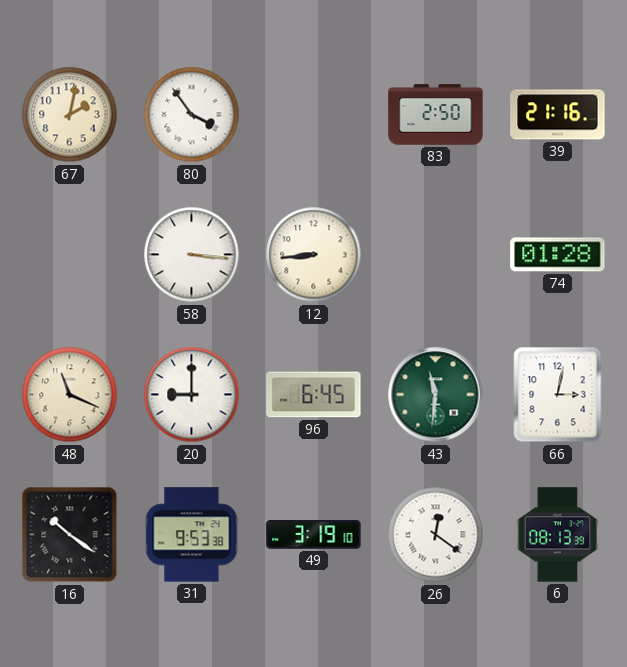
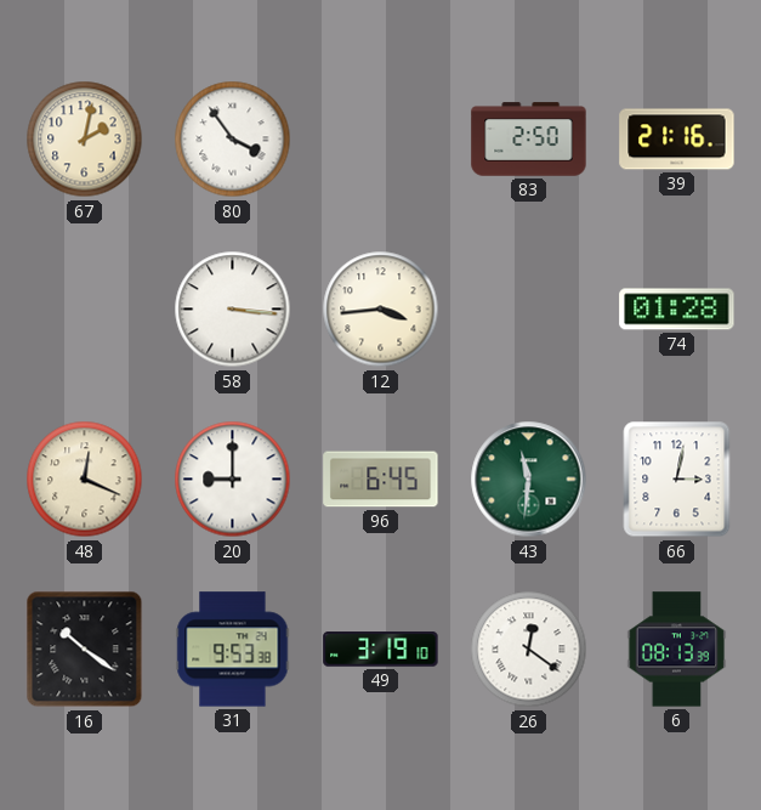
12: 8:44 -> 3:44
48: 11:19 -> 12:19
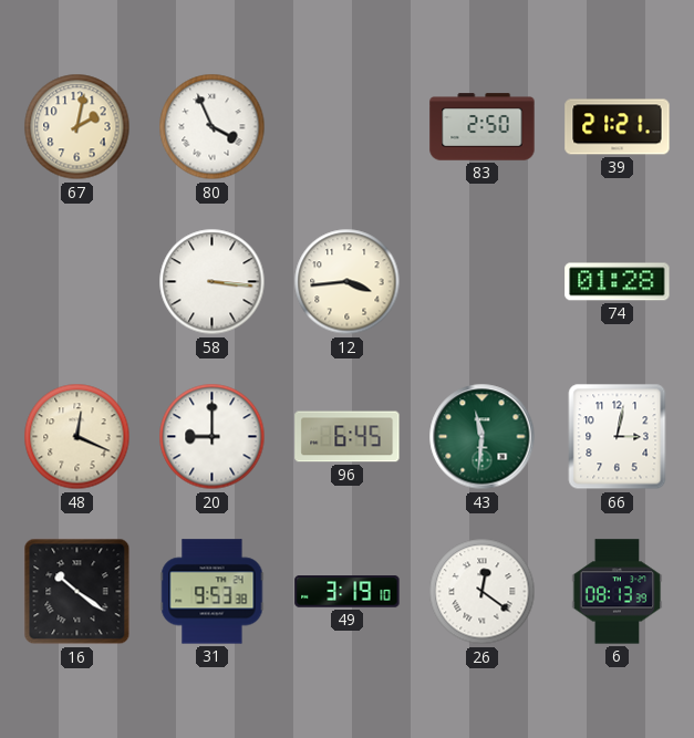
80: 3:54 -> 3:56
39: 21:16 -> 21:21
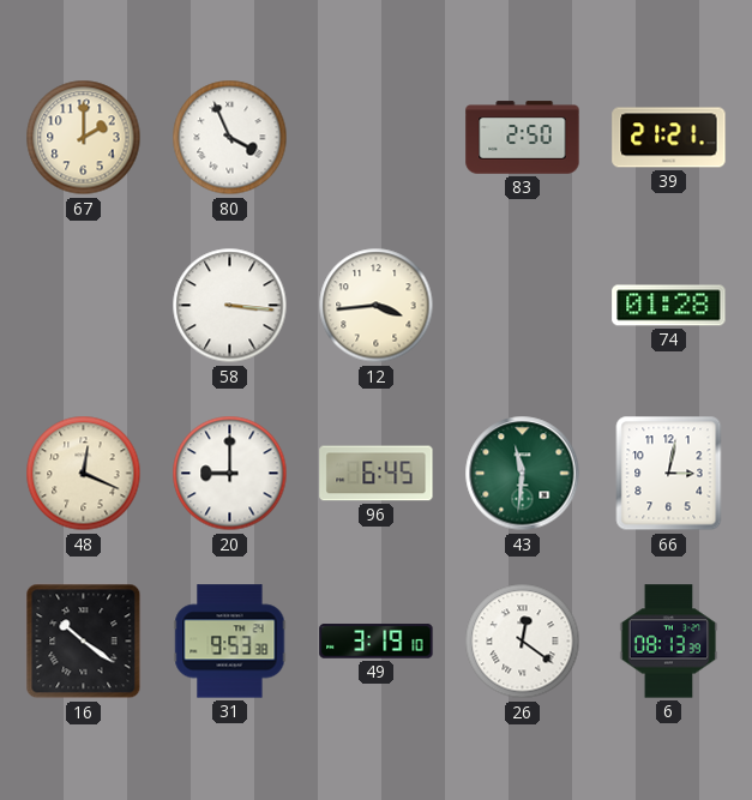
67: 2:02 -> 2:00
